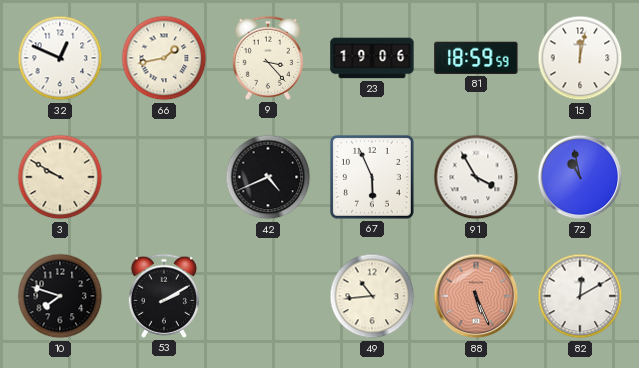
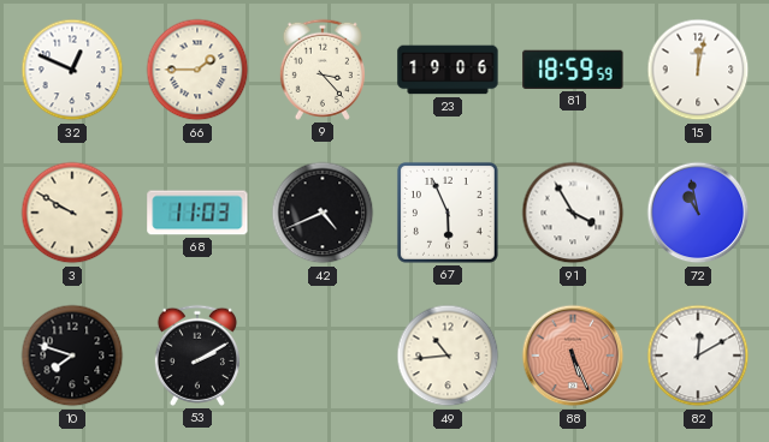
66: 1:43 -> 1:45
68: none -> 11:03
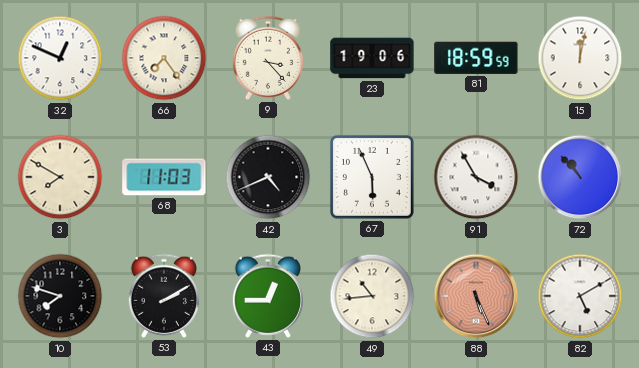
66: 1:45 -> 7:24
3: 9:50 -> 7:50
72: 10:58 -> 10:53
43: none -> 12:45
82: 12:10 -> 5:10
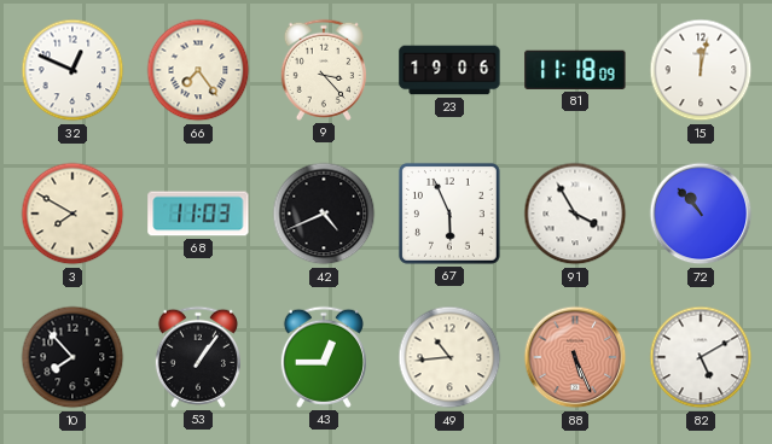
81: 18:59 -> 11:18
10: 7:48 -> 7:53
53: 2:10 -> 1:06
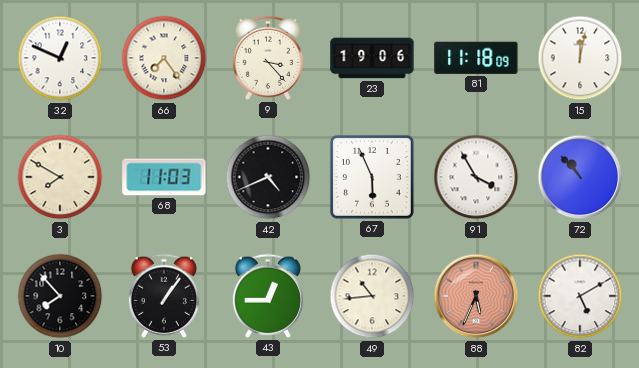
88: 5:26 -> 5:34
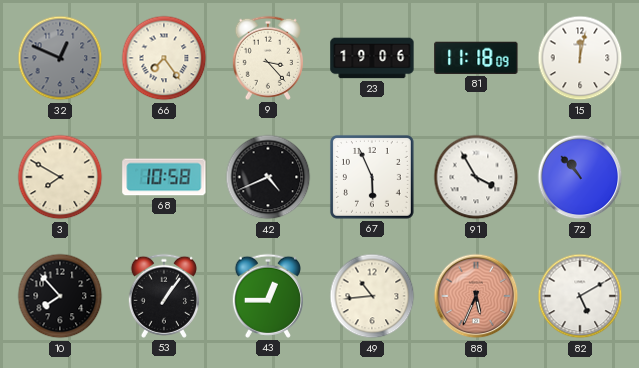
32 dial: white -> grey
68: 11:03 -> 10:58
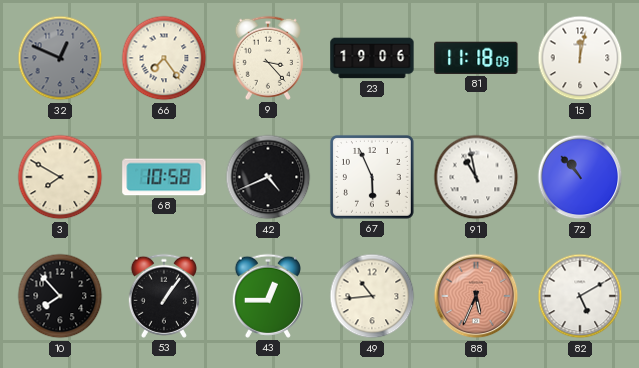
91: 3:55 -> 10:58
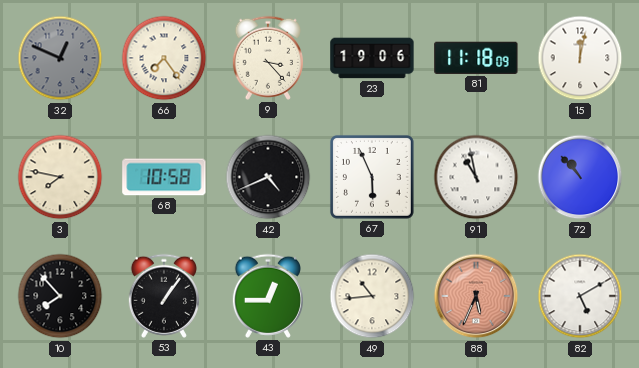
3: 7:50 -> 7:47
